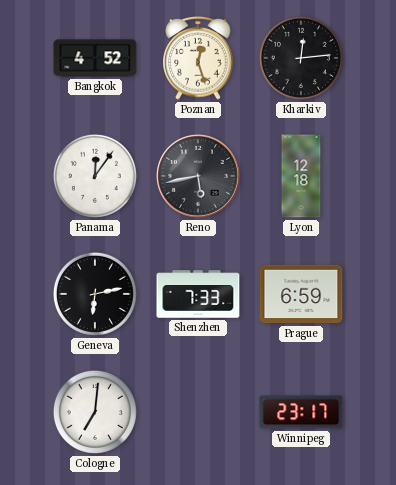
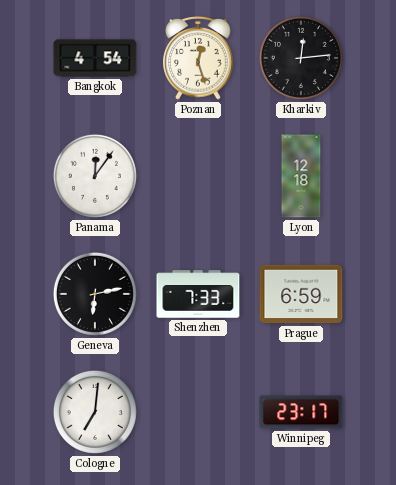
Bangkok: 4:52 -> 4:54
Reno: 5:43 -> none
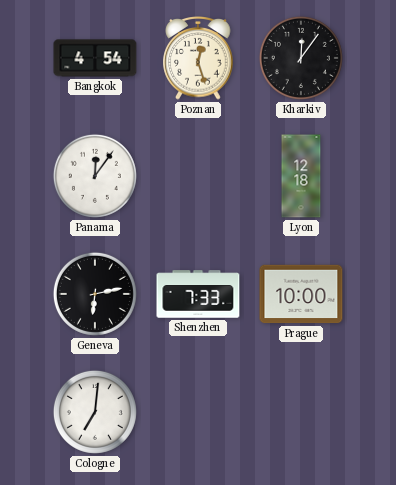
Kharkiv: 12:14 -> 12:06
Prague: 6:59 -> 10:00
Winnipeg: 23:17 -> none
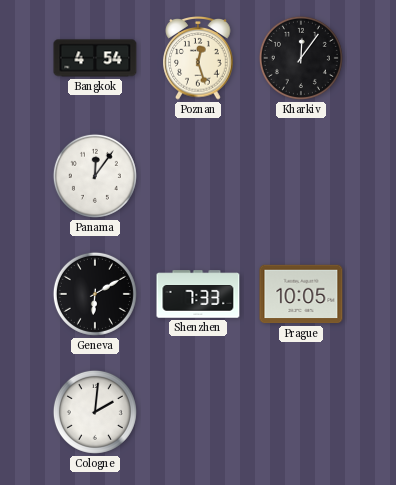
Lyon: 12:18 -> none
Geneva: 6:13 -> 6:10
Prague: 10:00 -> 10:05
Cologne: 7:01 -> 2:01
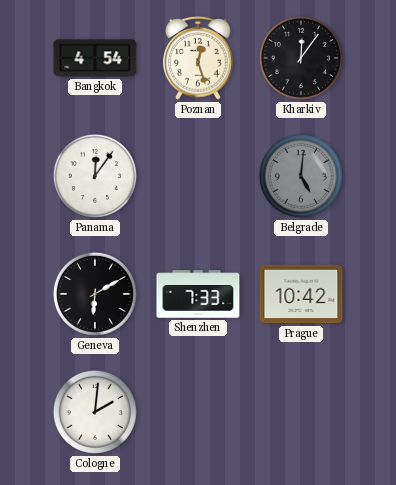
Belgrade: none -> 5:01
Prague: 10:05 -> 10:42
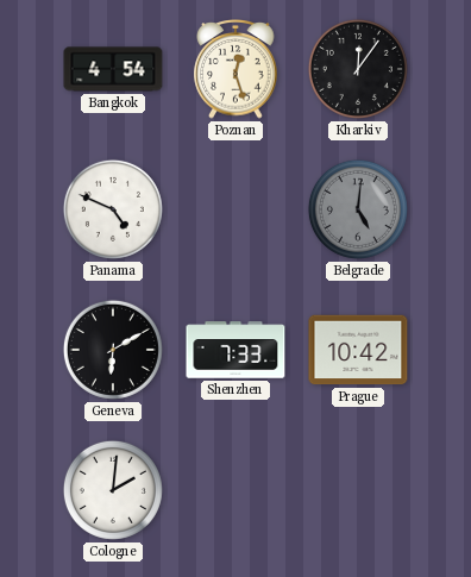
Panama: 12:06 -> 4:49
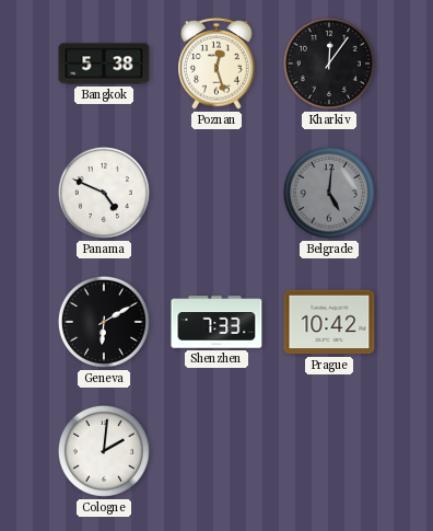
Bangkok: 4:54 -> 5:38
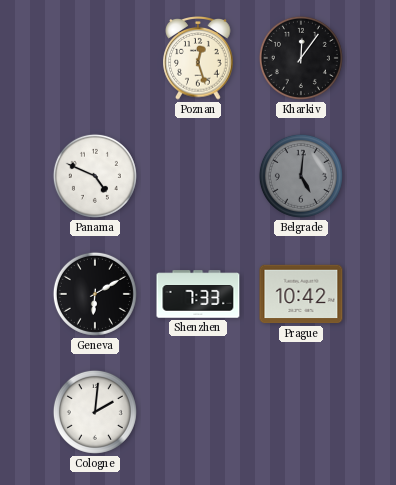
Bangkok: 5:38 -> none
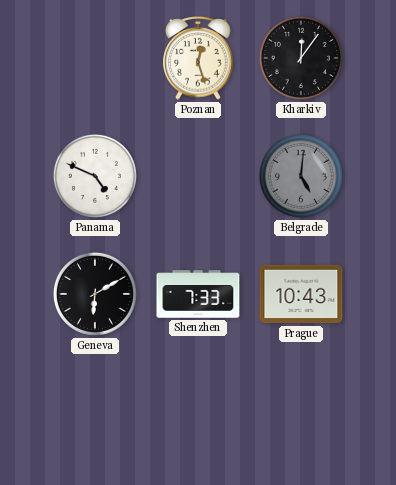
Prague: 10:42 -> 10:43
Cologne: 2:01 -> none
